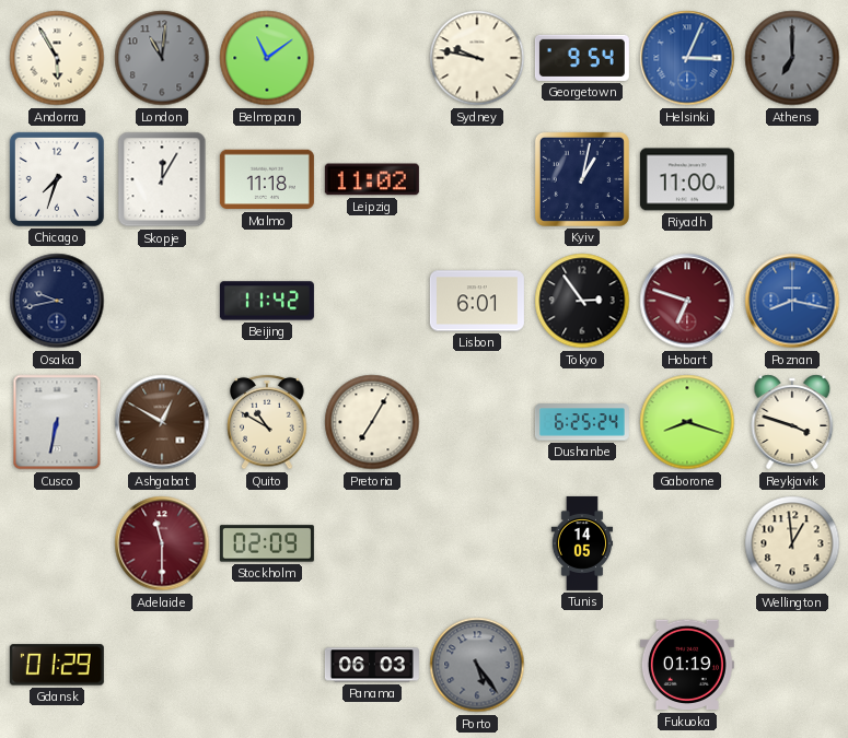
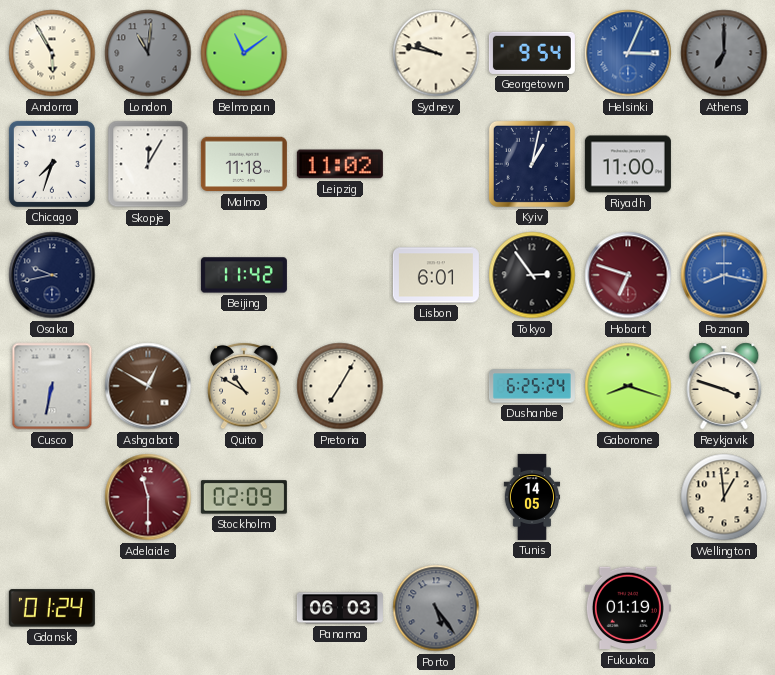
Gdansk: 01:29 -> 01:24
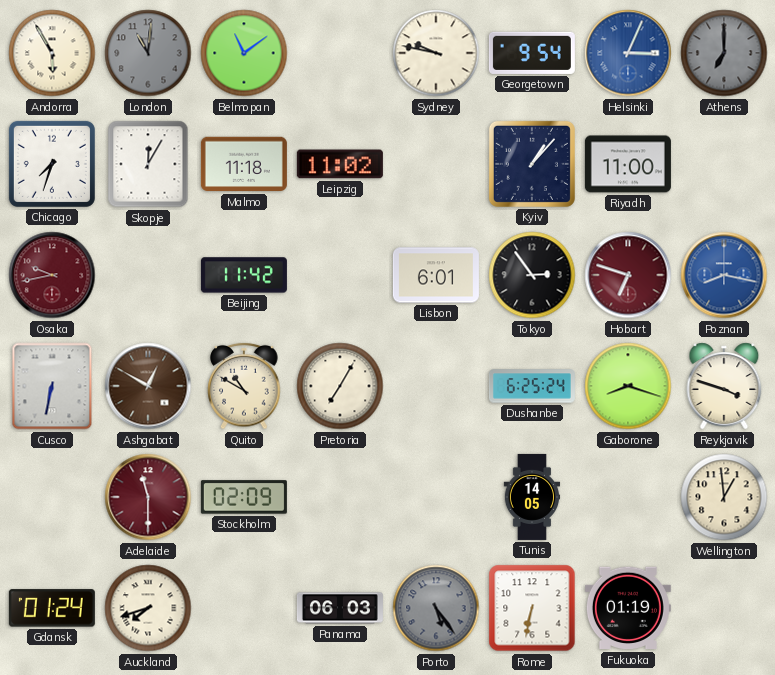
Kyiv: 1:02 -> 1:07
Osaka dial: navy -> burgundy
Auckland: none -> 7:42
Rome: none -> 6:32
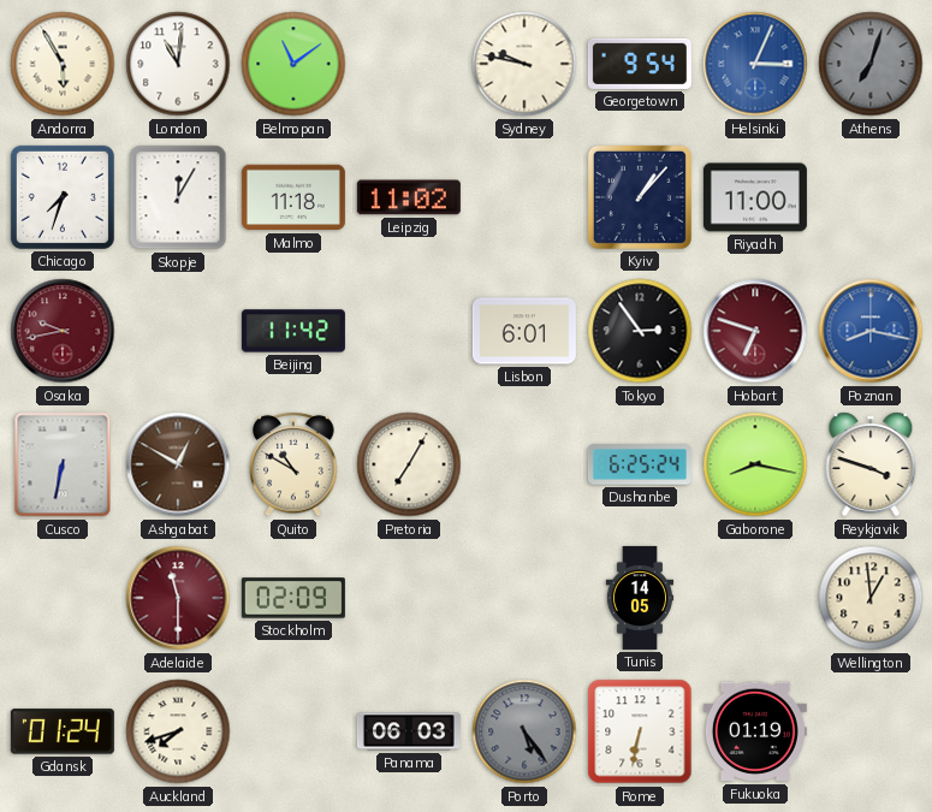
London dial: grey -> white
Athens: 7:00 -> 7:03
Gaborone: 8:18 -> 8:17
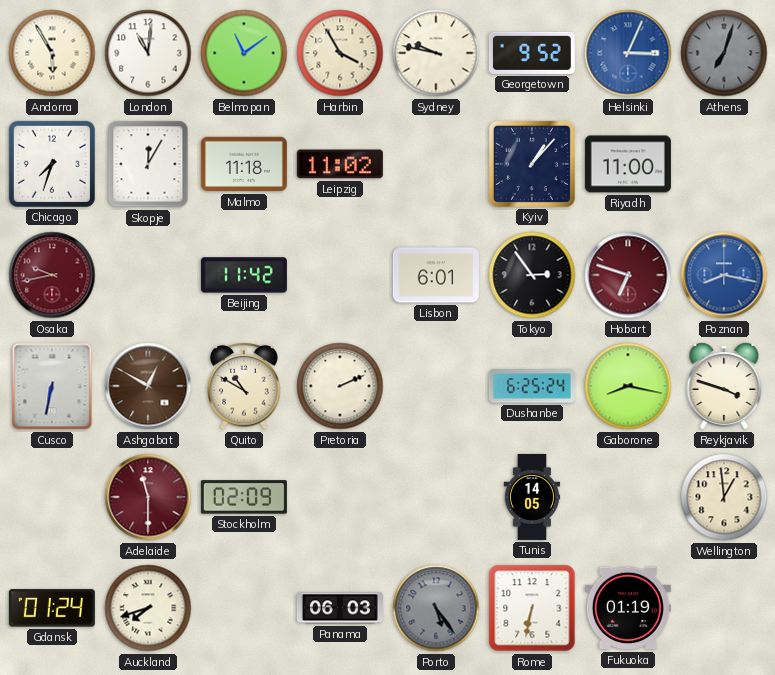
Harbin: none -> 3:55
Georgetown: 9:54 -> 9:52
Pretoria: 7:05 -> 2:11
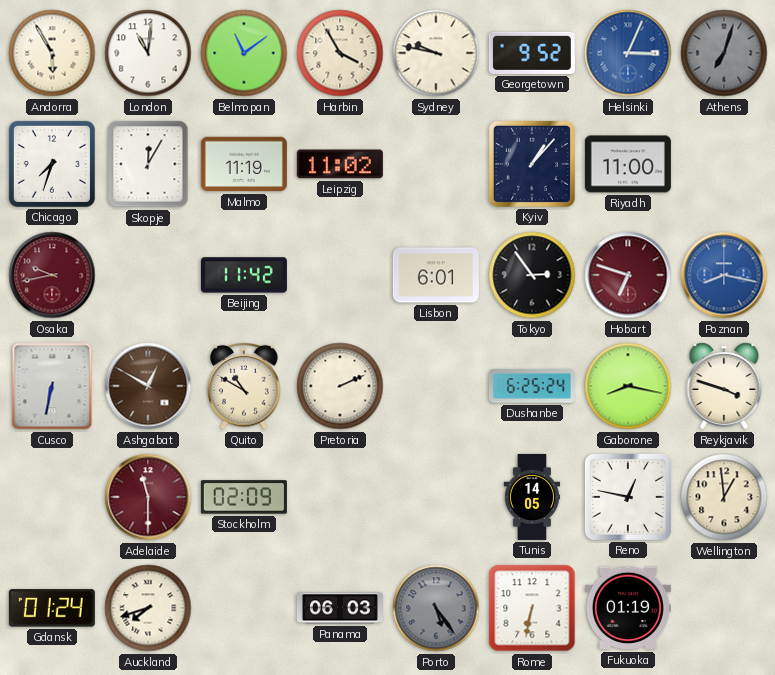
Malmo: 11:18 -> 11:19
Reno: none -> 12:47
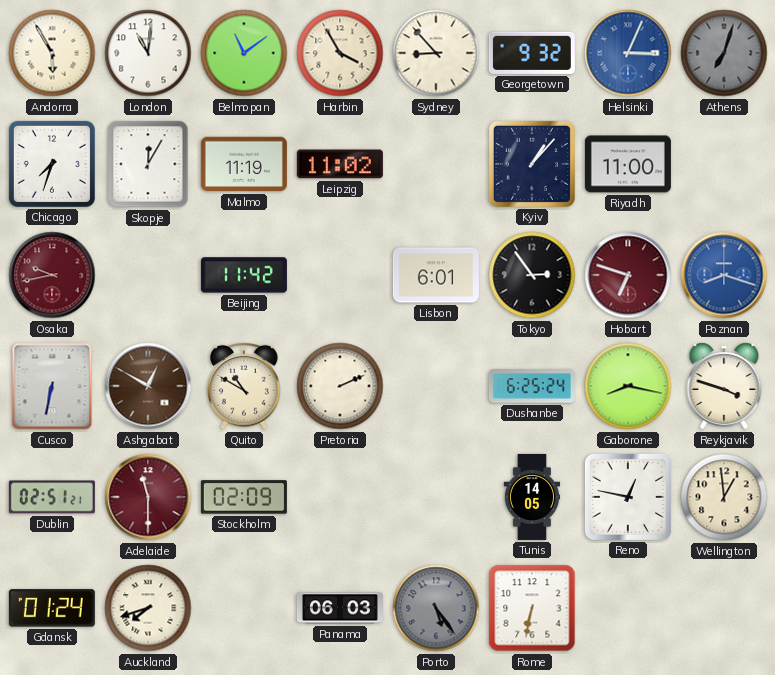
Sydney: 9:47 -> 8:53
Georgetown: 9:52 -> 9:32
Poznan: 8:17 -> 8:18
Dublin: none -> 02:51
Fukuoka: 01:19 -> none
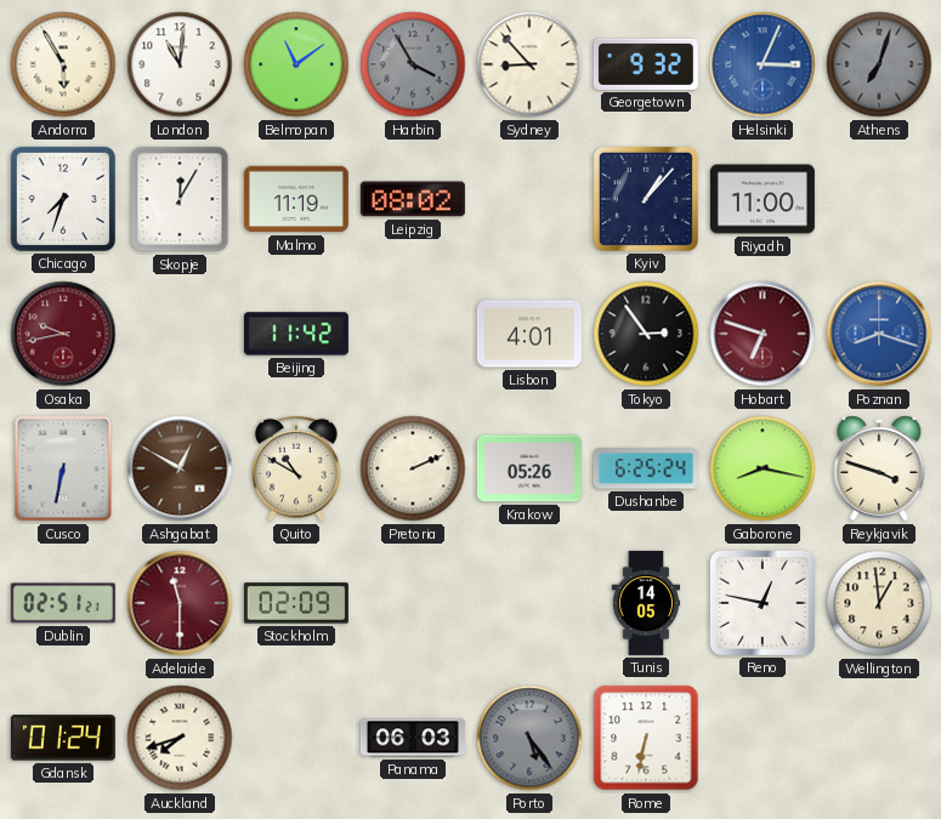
Harbin dial: cream -> grey
Leipzig: 11:02 -> 08:02
Lisbon: 6:01 -> 4:01
Krakow: none -> 05:26
